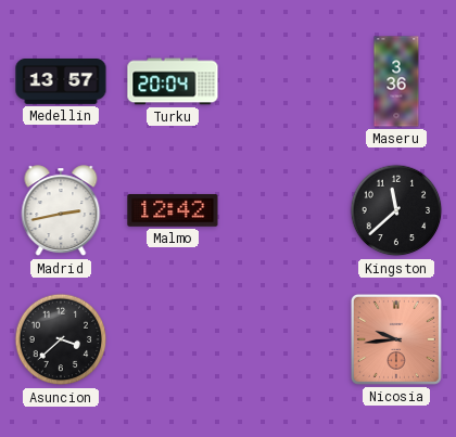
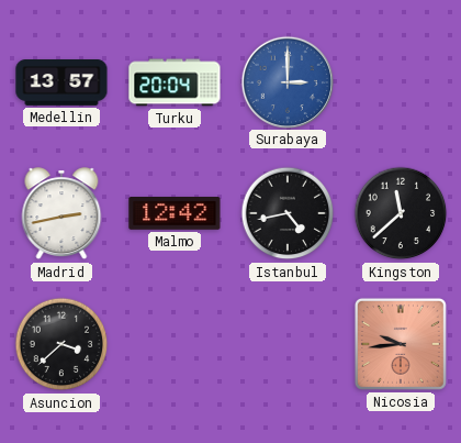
Surabaya: none -> 3:00
Maseru: 3:36 -> none
Istanbul: none -> 4:43
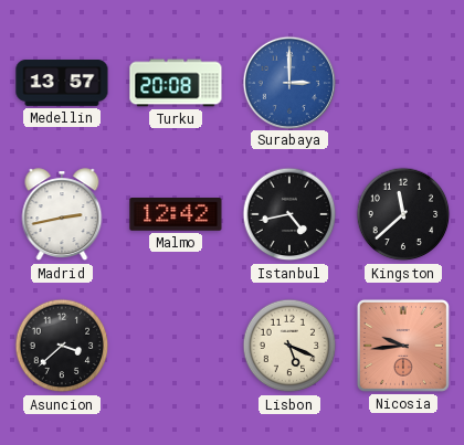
Turku: 20:04 -> 20:08
Lisbon: none -> 5:19
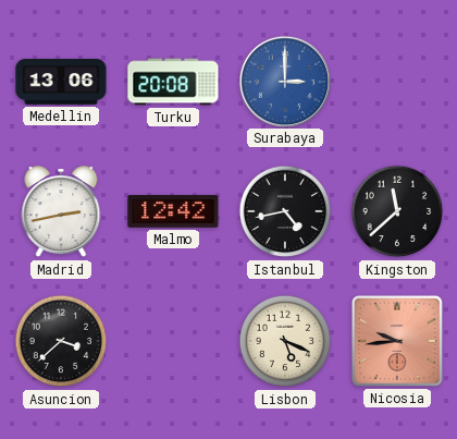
Medellin: 13:57 -> 13:06
